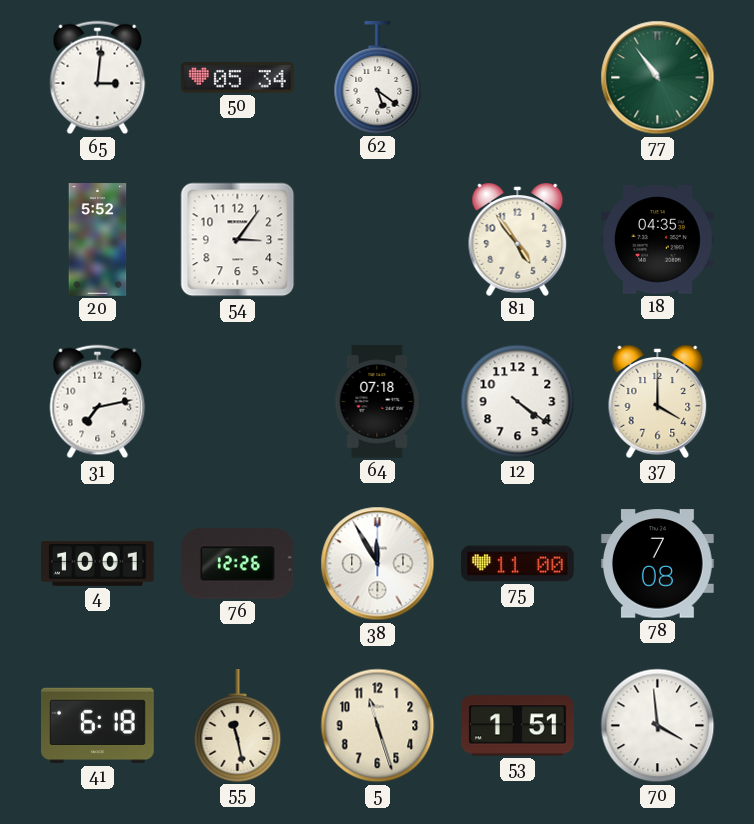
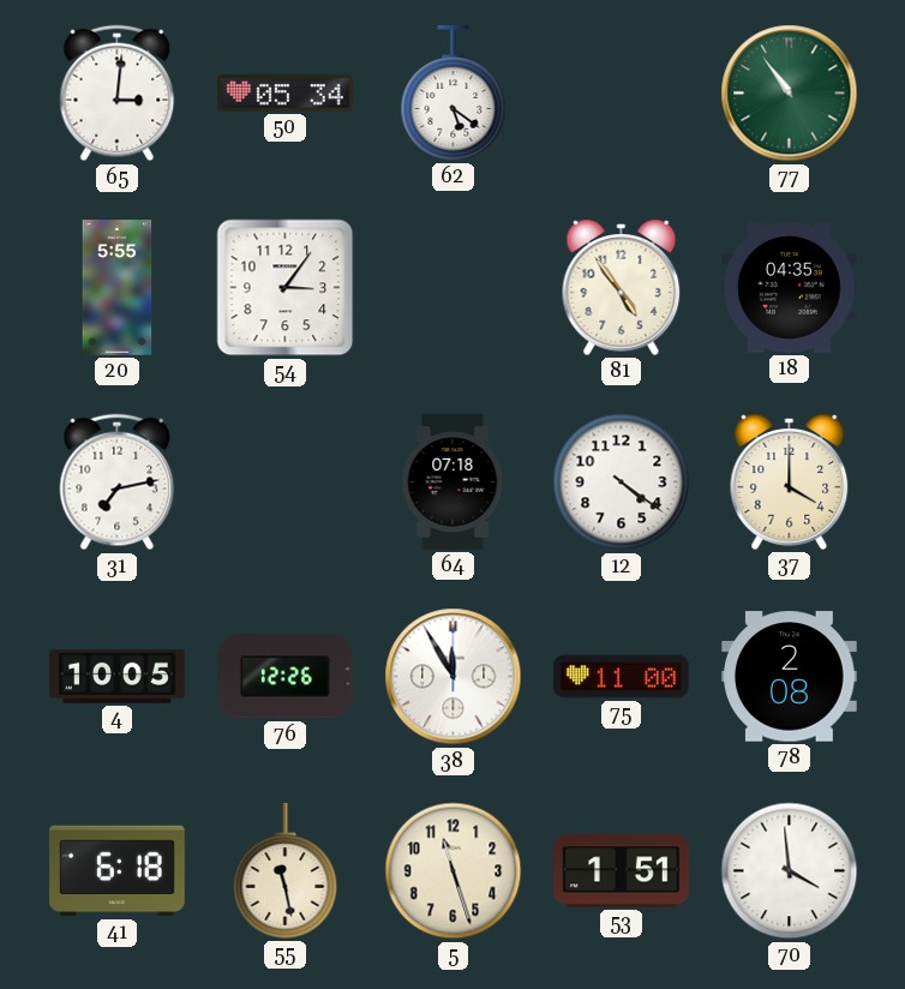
20: 5:52 -> 5:55
4: 10:01 -> 10:05
78: 7:08 -> 2:08
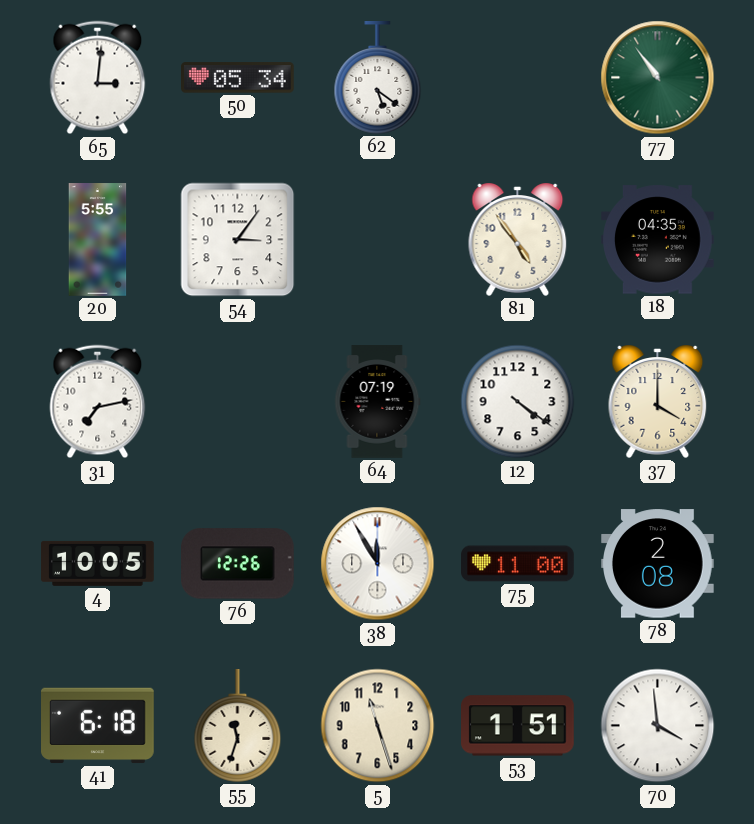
64: 07:18 -> 07:19
55: 11:28 -> 11:33
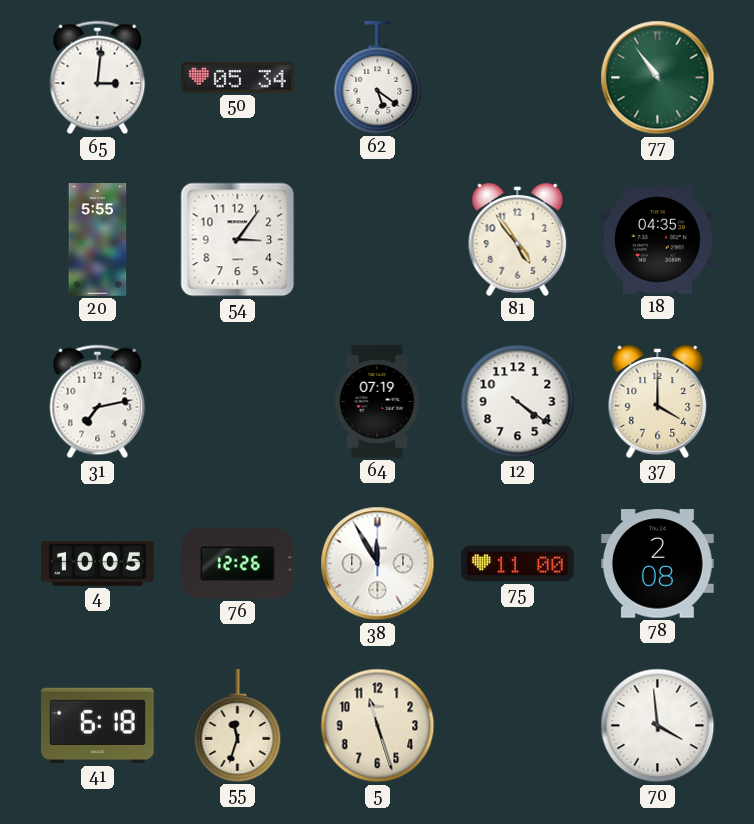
53: 1:51 -> none
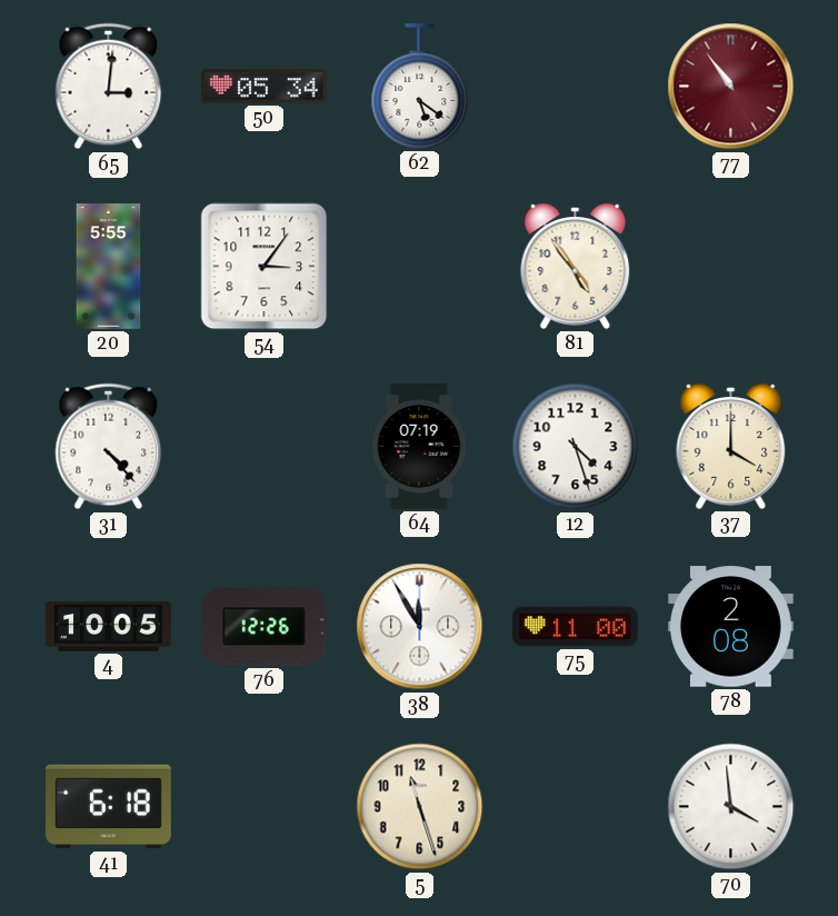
77 dial: green -> burgundy
18: 04:35 -> none
31: 7:13 -> 4:23
12: 4:21 -> 4:27
55: 11:33 -> none
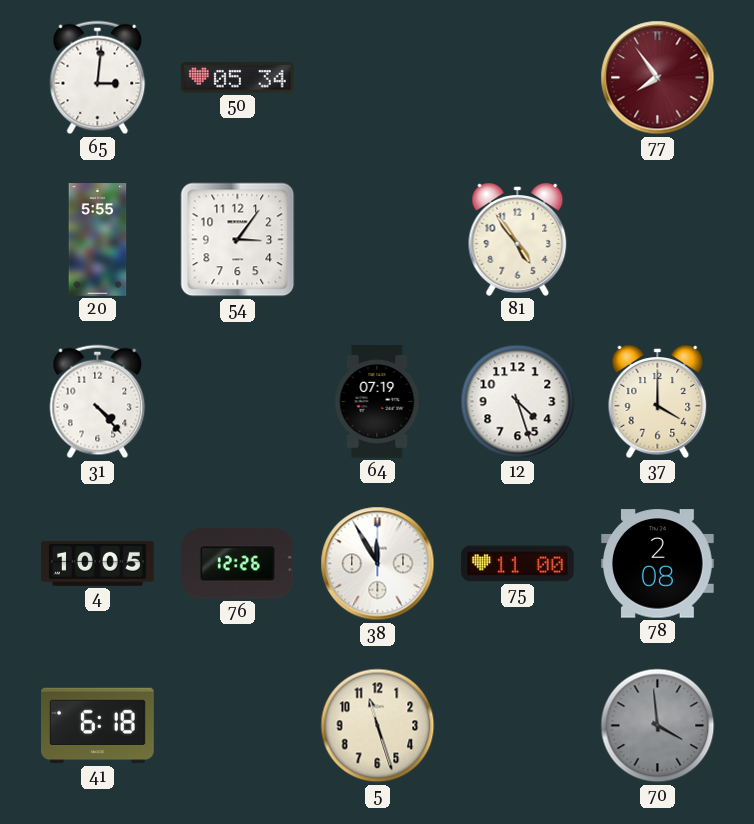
62: 5:21 -> none
77: 10:54 -> 7:54
70 dial: white -> grey
